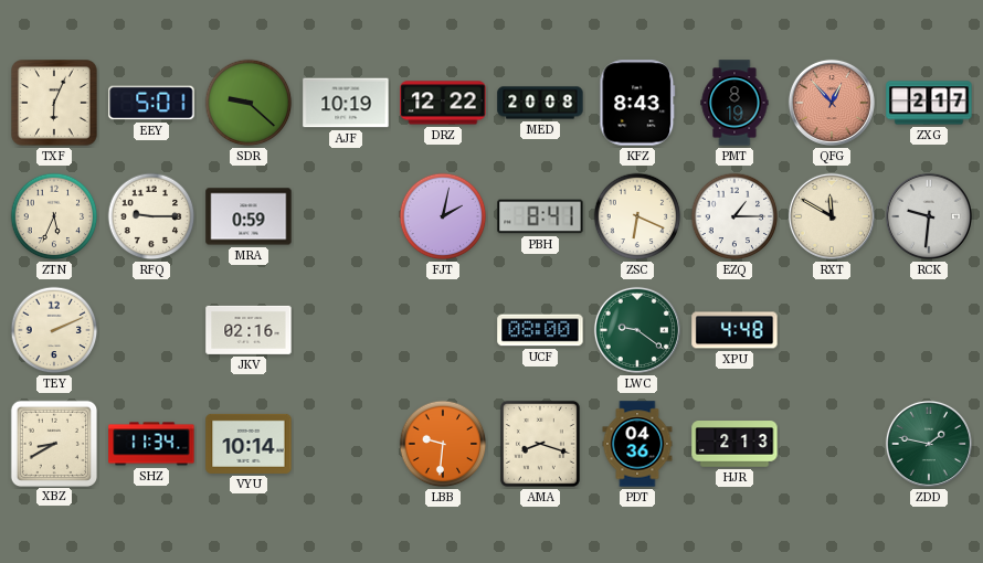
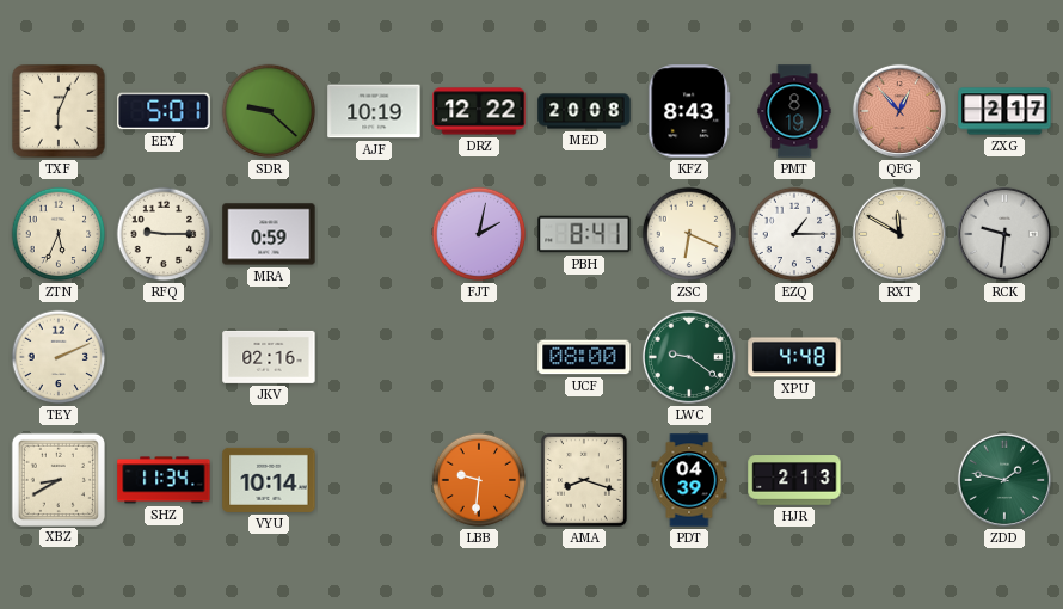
PDT: 04:36 -> 04:39
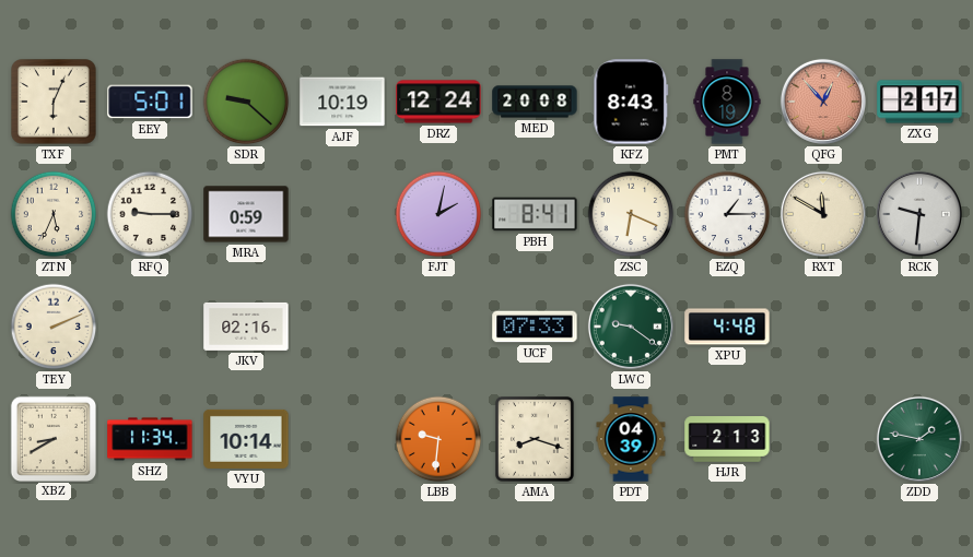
DRZ: 12:22 -> 12:24
UCF: 08:00 -> 07:33
